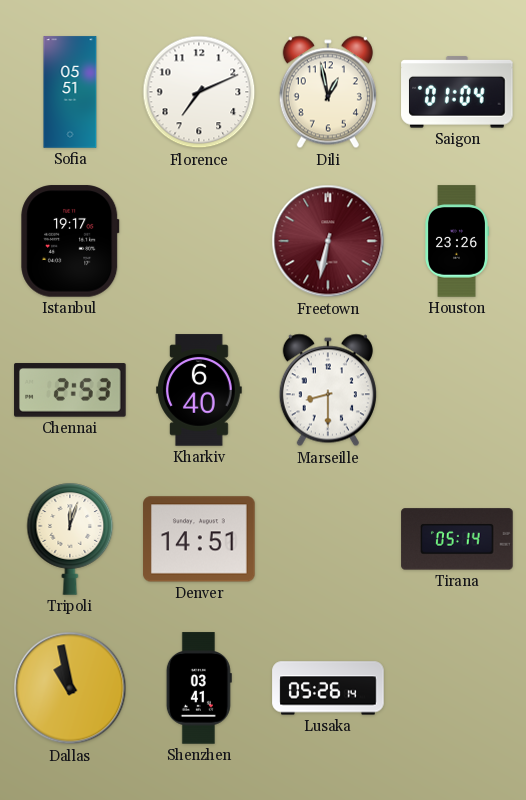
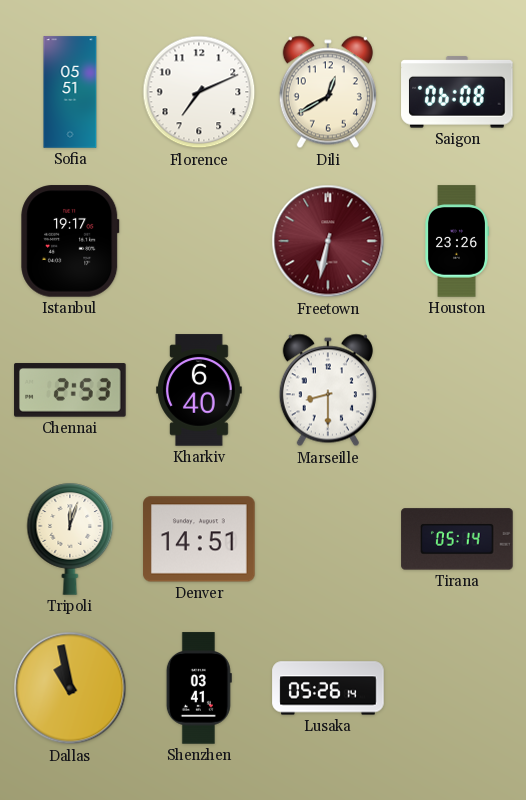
Dili: 12:58 -> 12:40
Saigon: 01:04 -> 06:08
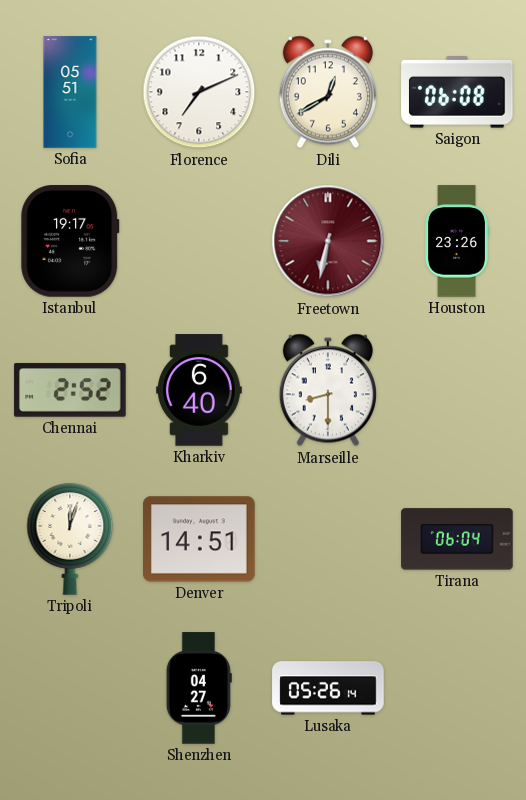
Chennai: 2:53 -> 2:52
Tirana: 05:14 -> 06:04
Dallas: 10:58 -> none
Shenzhen: 03:41 -> 04:27
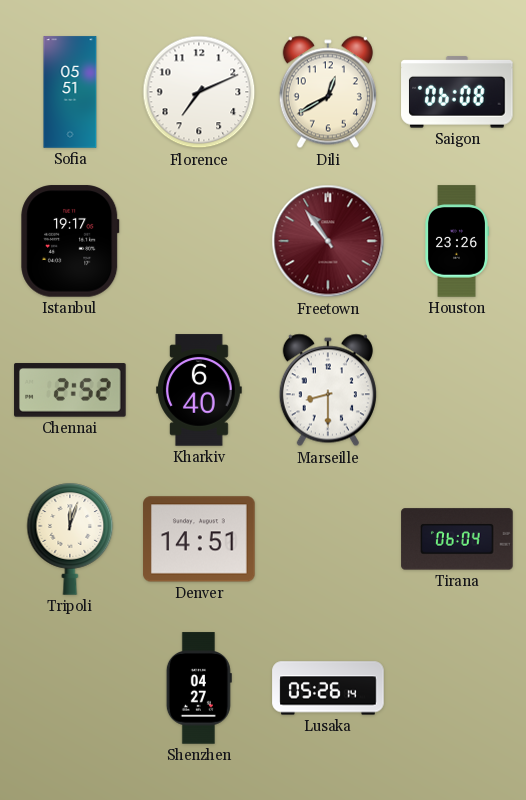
Freetown: 6:32 -> 10:54
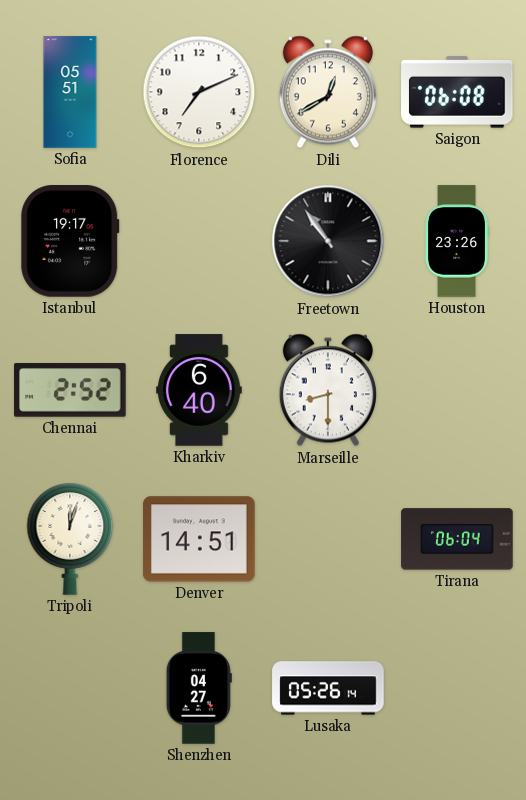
Freetown dial: burgundy -> black
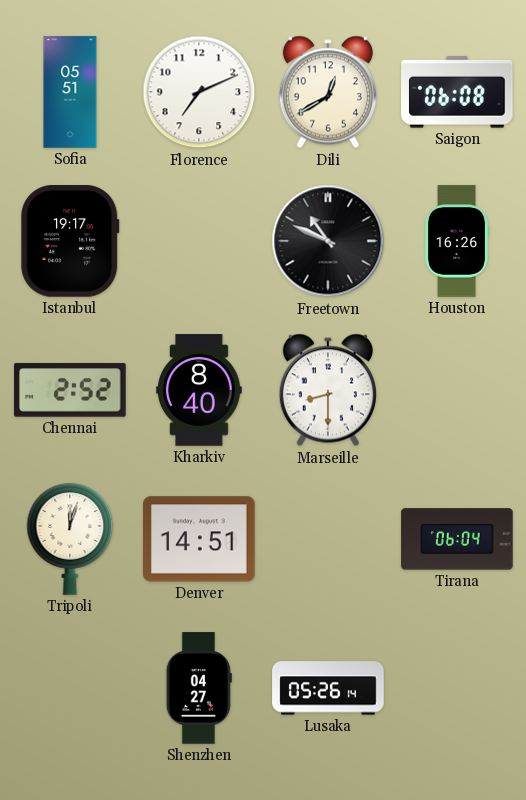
Freetown: 10:54 -> 10:49
Houston: 23:26 -> 16:26
Kharkiv: 6:40 -> 8:40
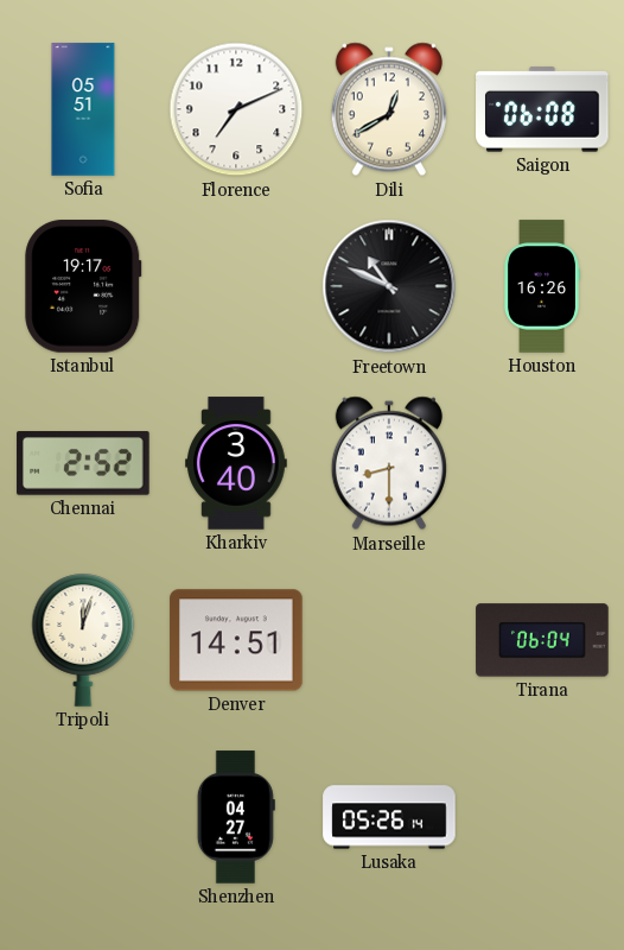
Kharkiv: 8:40 -> 3:40
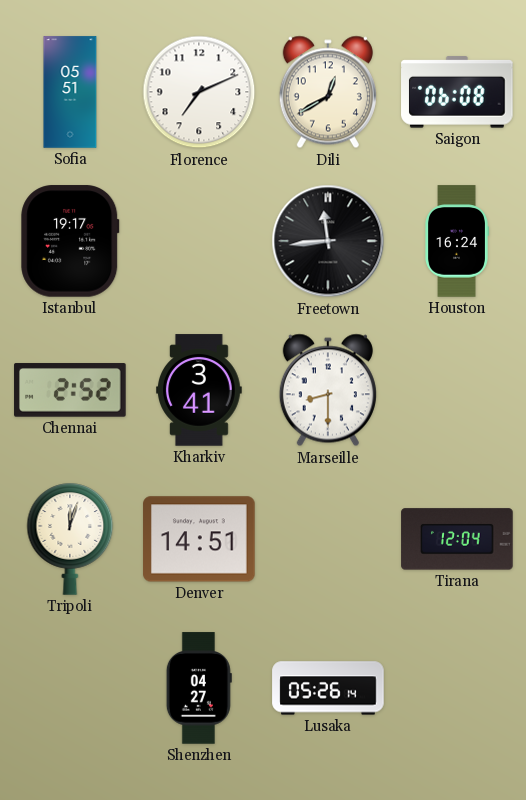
Freetown: 10:49 -> 11:44
Houston: 16:26 -> 16:24
Kharkiv: 3:40 -> 3:41
Tirana: 06:04 -> 12:04
